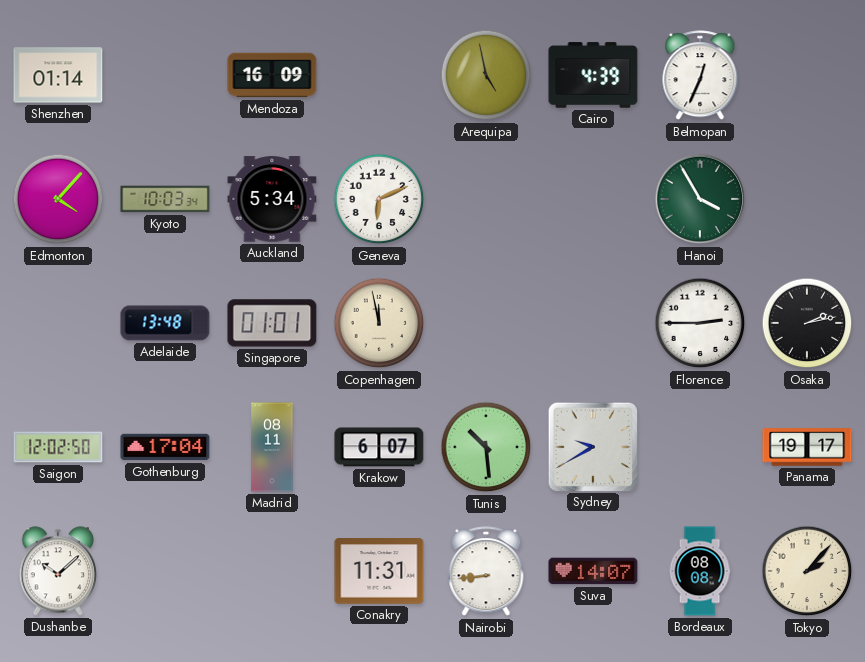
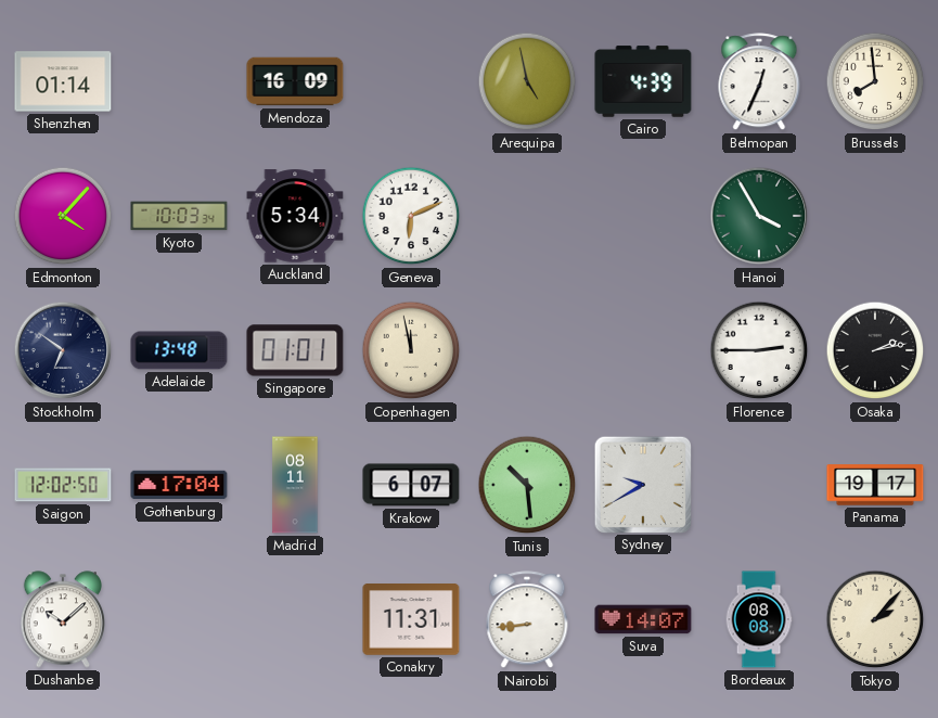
Brussels: none -> 7:59
Stockholm: none -> 6:51
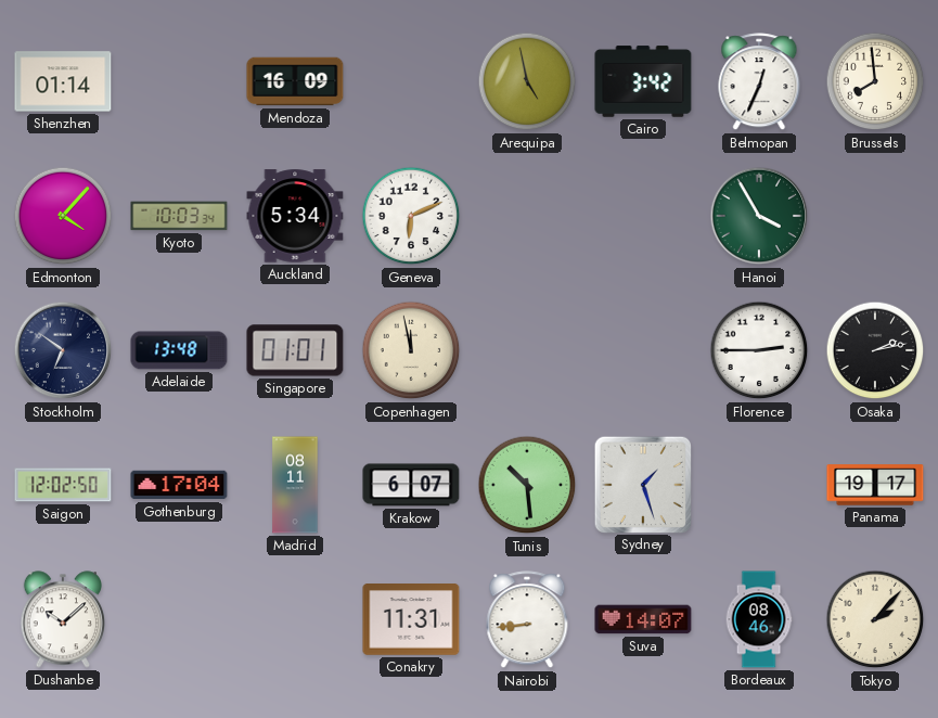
Cairo: 4:39 -> 3:42
Sydney: 9:40 -> 1:27
Bordeaux: 08:08 -> 08:46
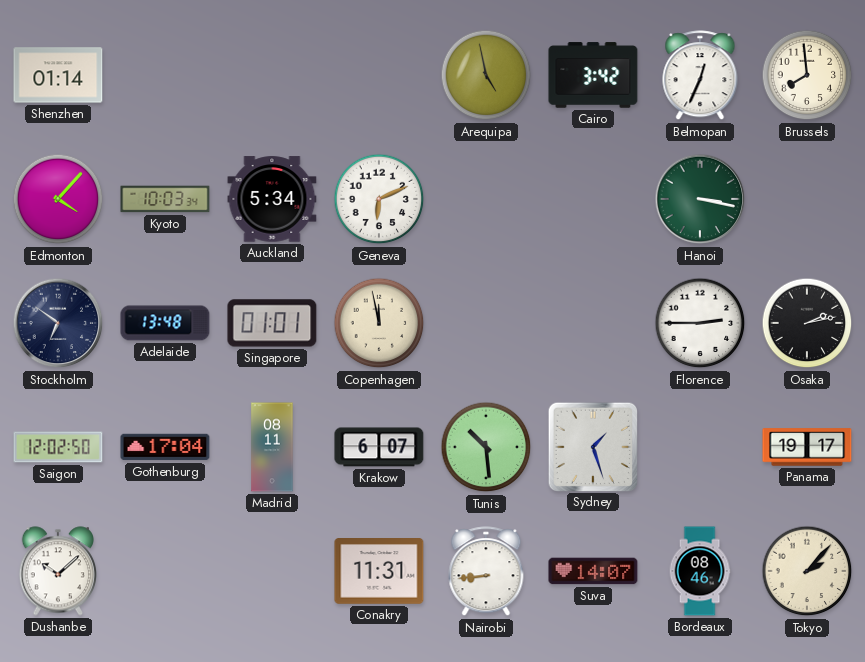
Mendoza: 16:09 -> none
Hanoi: 3:55 -> 3:17
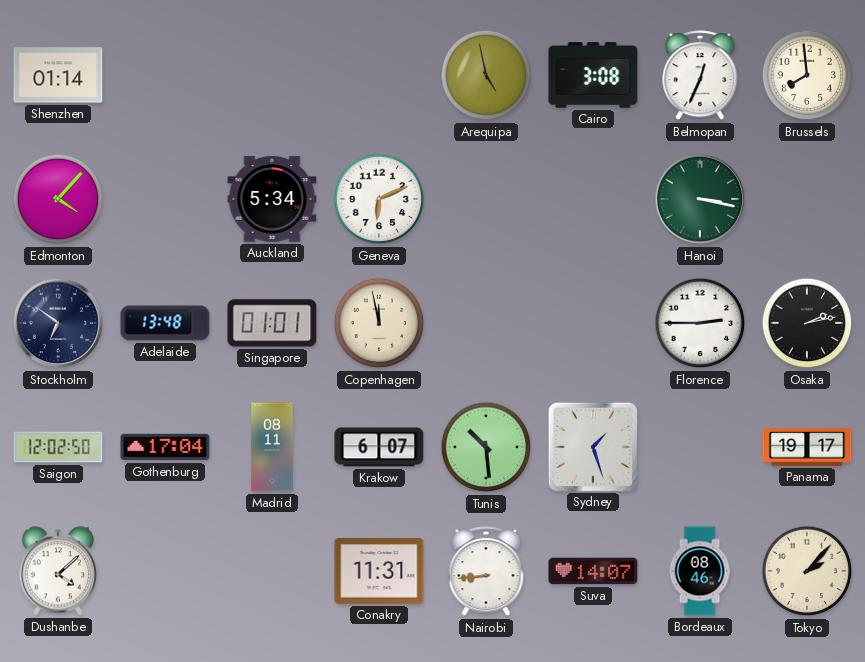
Cairo: 3:42 -> 3:08
Kyoto: 10:03 -> none
Dushanbe: 10:08 -> 4:08
